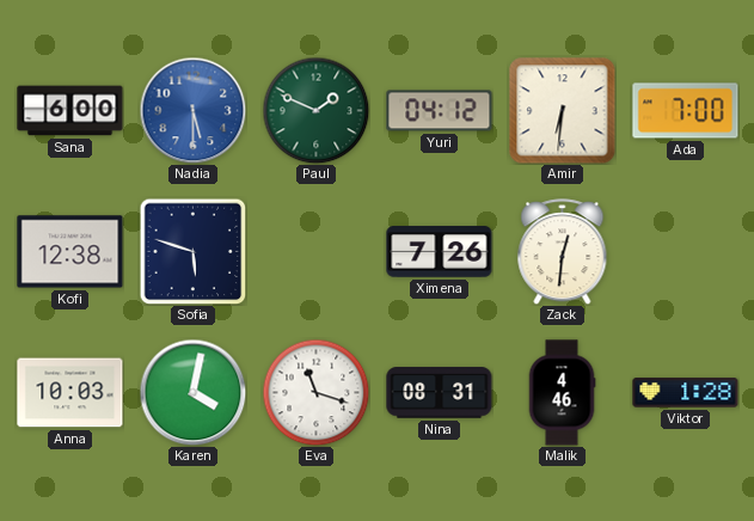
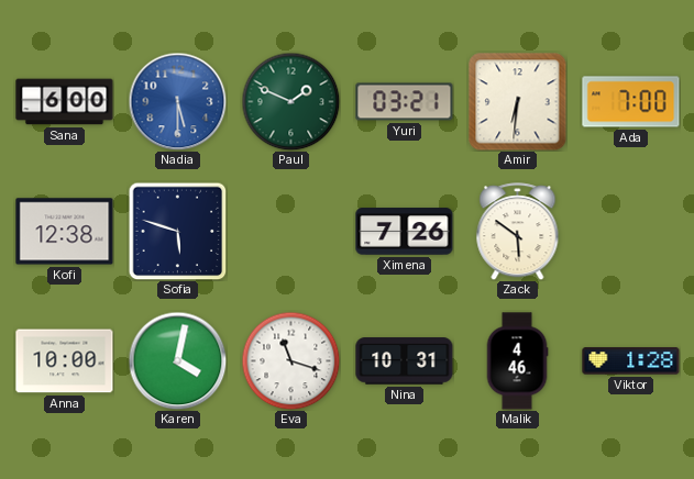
Yuri: 04:12 -> 03:21
Zack: 12:31 -> 5:51
Anna: 10:03 -> 10:00
Nina: 08:31 -> 10:31
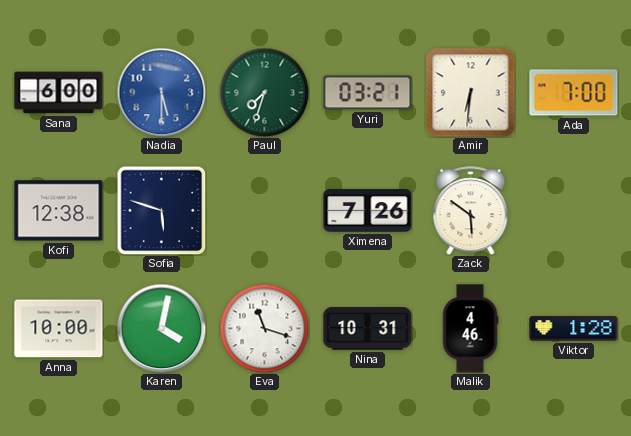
Paul: 1:49 -> 7:33
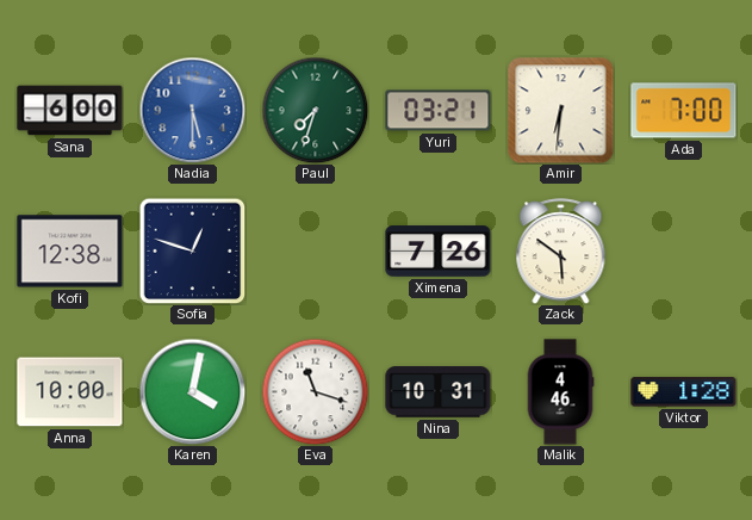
Sofia: 5:48 -> 12:48
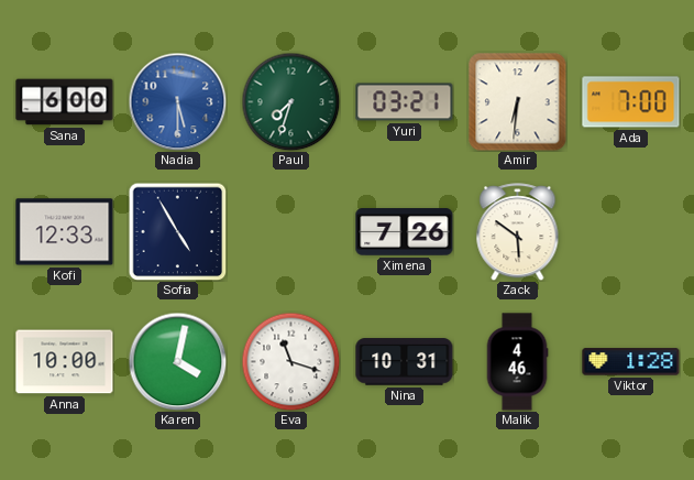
Kofi: 12:38 -> 12:33
Sofia: 12:48 -> 4:55
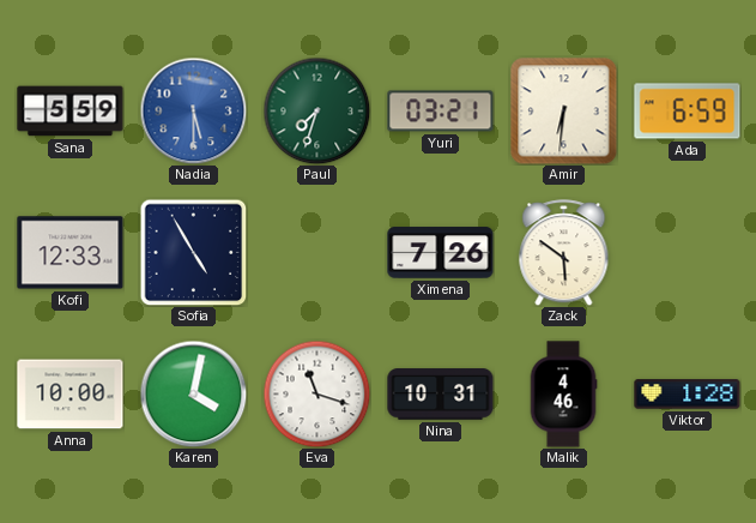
Sana: 6:00 -> 5:59
Ada: 7:00 -> 6:59
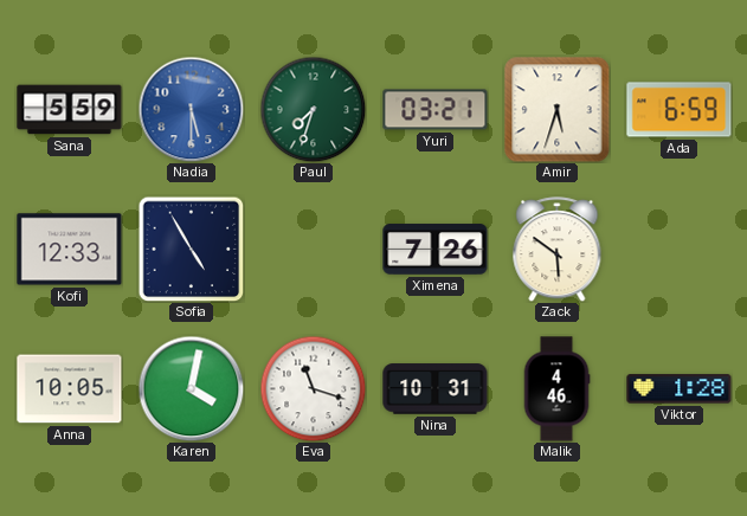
Amir: 6:31 -> 5:33
Anna: 10:00 -> 10:05
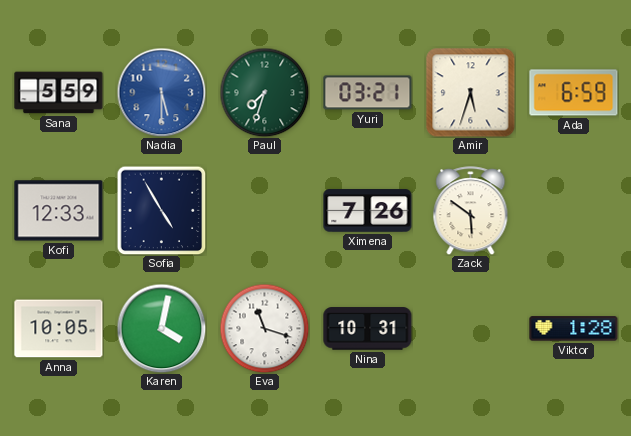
Malik: 4:46 -> none
